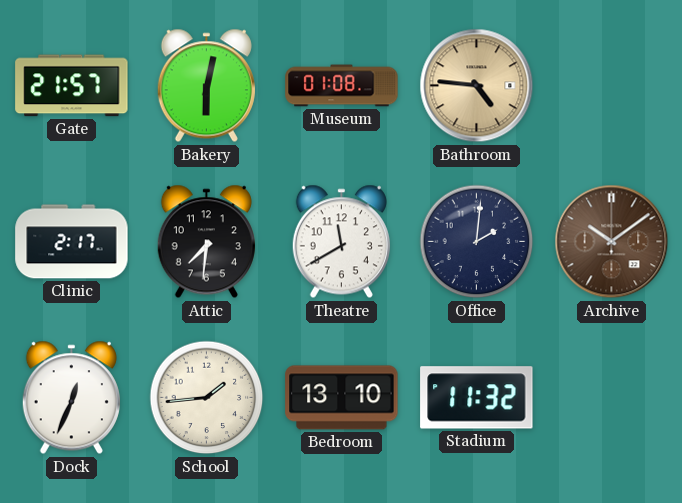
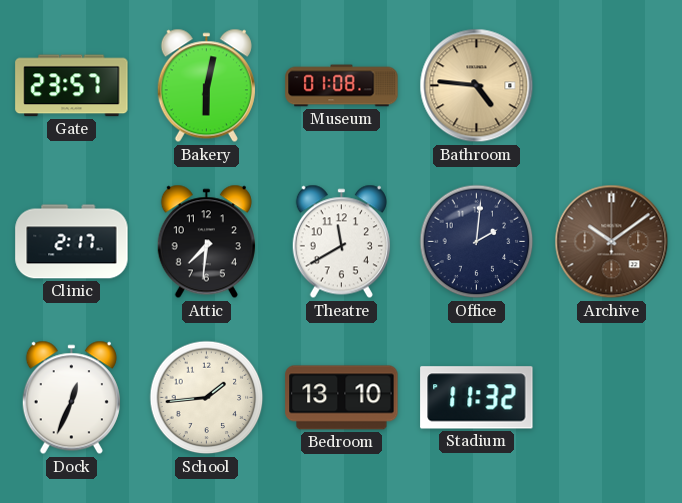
Gate: 21:57 -> 23:57
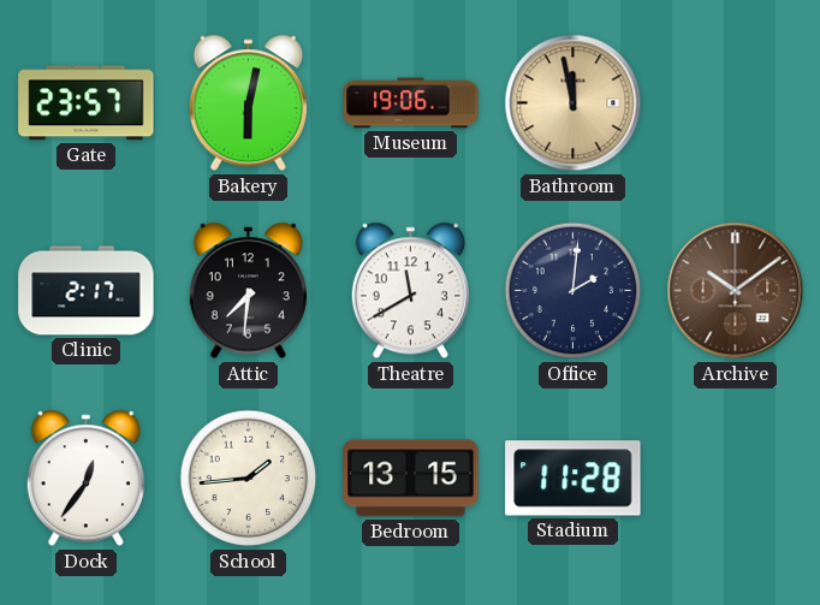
Museum: 01:08 -> 19:06
Bathroom: 4:46 -> 11:58
Dock: 12:34 -> 12:36
Bedroom: 13:10 -> 13:15
Stadium: 11:32 -> 11:28
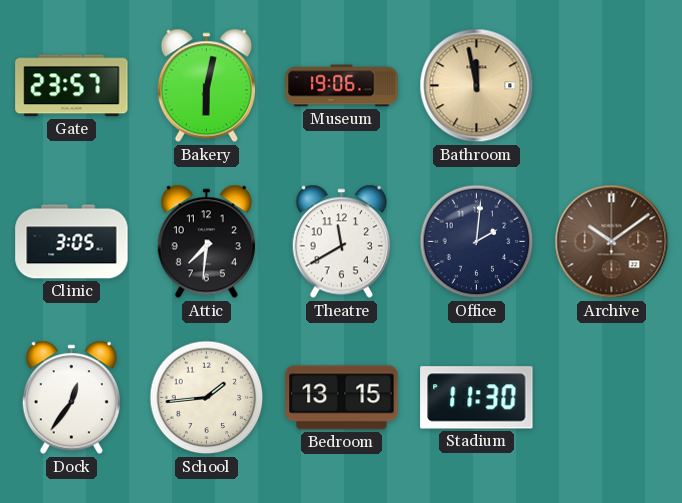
Clinic: 2:17 -> 3:05
Stadium: 11:28 -> 11:30
